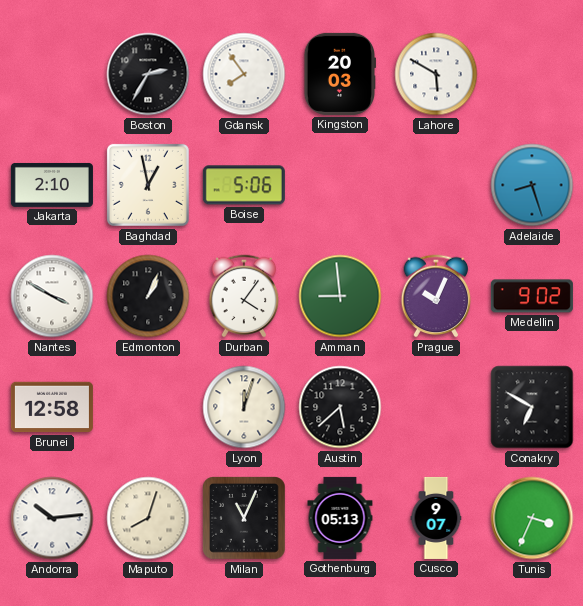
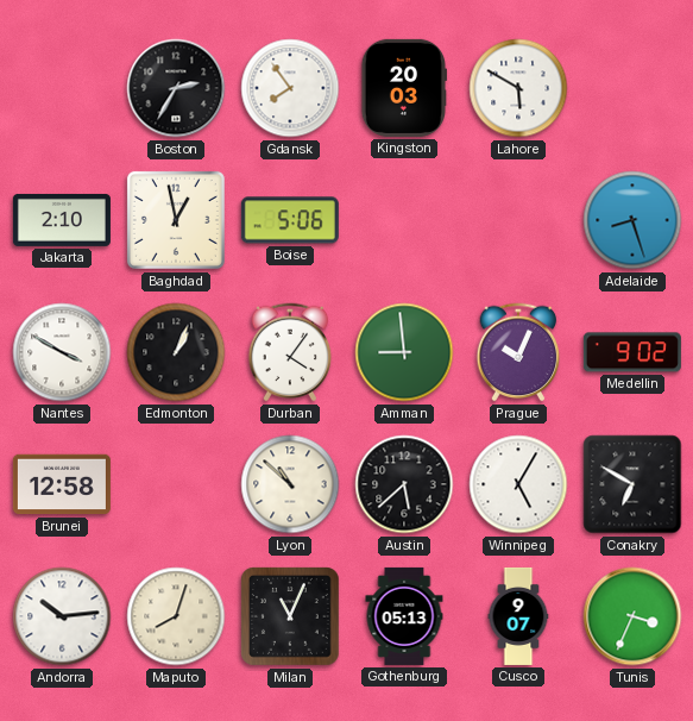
Lyon: 12:03 -> 10:52
Winnipeg: none -> 5:05
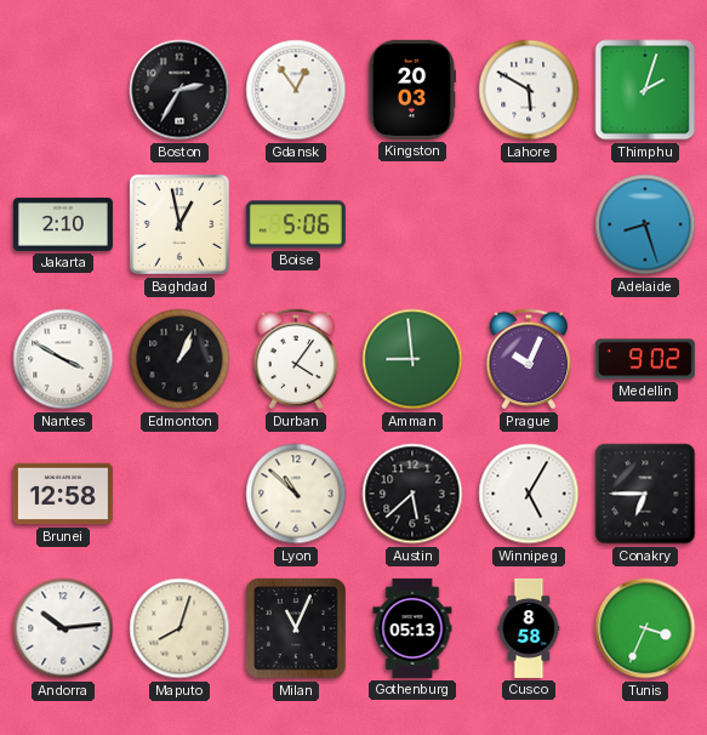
Gdansk: 7:54 -> 12:54
Thimphu: none -> 2:03
Conakry: 6:50 -> 6:45
Cusco: 9:07 -> 8:58
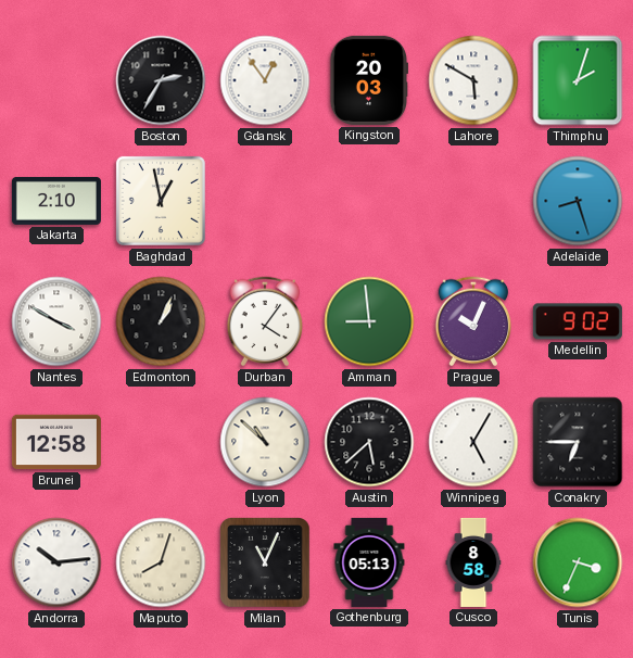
Boise: 5:06 -> none
